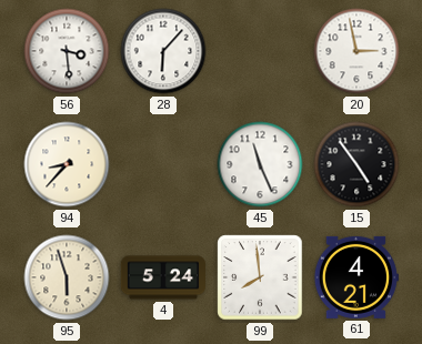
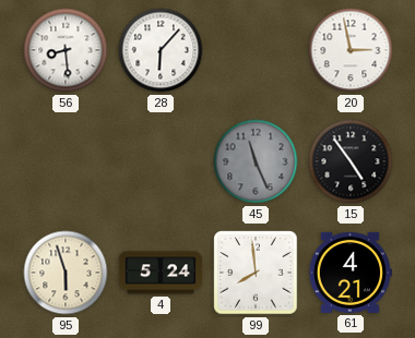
56: 3:29 -> 8:29
94: 8:37 -> none
45 dial: white -> grey
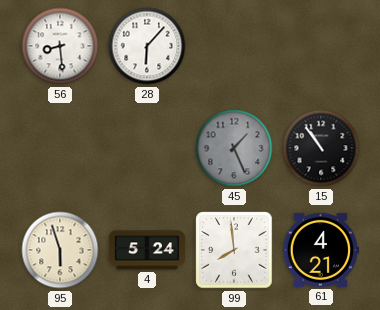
20: 2:58 -> none
45: 11:26 -> 1:26
15: 4:54 -> 10:54
